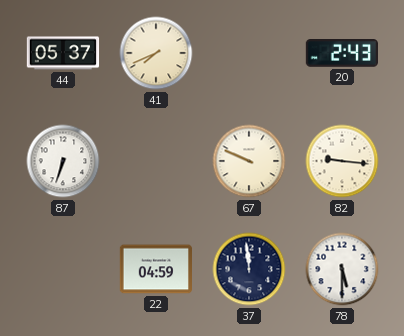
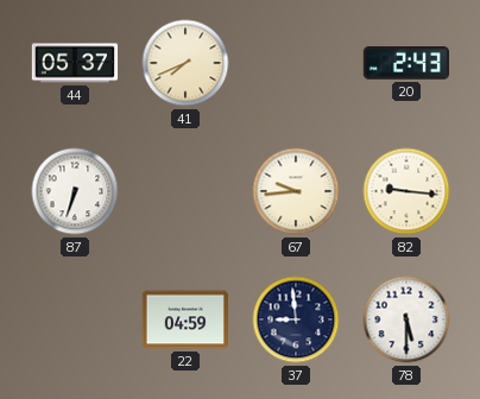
67: 9:49 -> 9:44
37: 11:59 -> 8:59
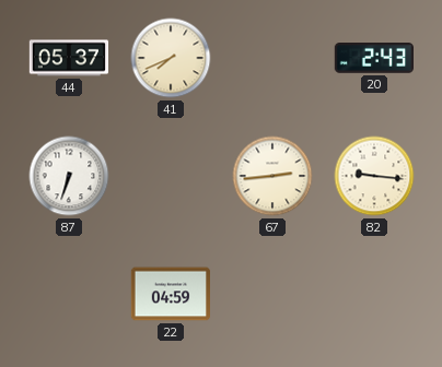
67: 9:44 -> 2:44
37: 8:59 -> none
78: 5:30 -> none
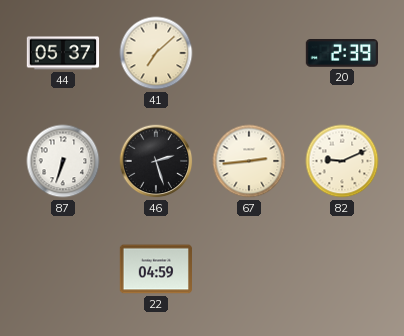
41: 7:41 -> 7:08
20: 2:43 -> 2:39
46: none -> 2:27
82: 9:16 -> 9:11
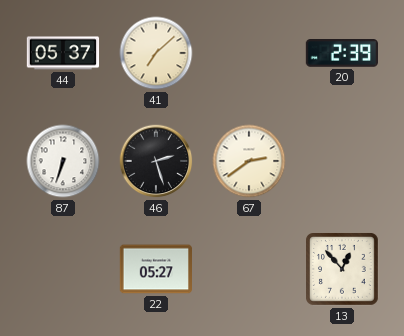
67: 2:44 -> 2:39
82: 9:11 -> none
22: 04:59 -> 05:27
13: none -> 12:53
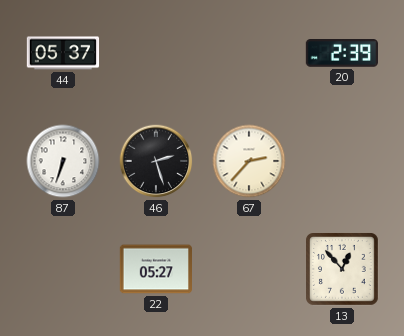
41: 7:08 -> none
67: 2:39 -> 2:37
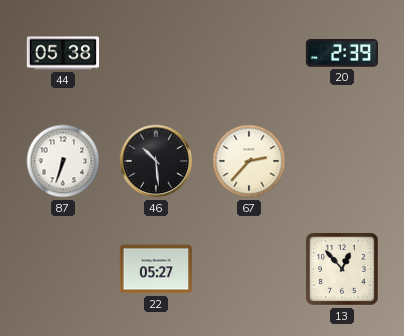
44: 05:37 -> 05:38
46: 2:27 -> 10:29
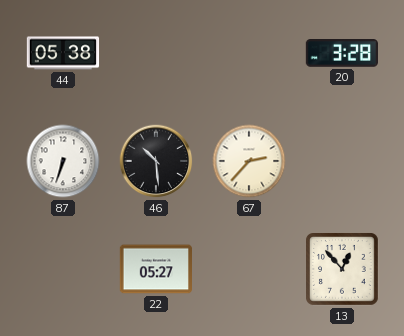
20: 2:39 -> 3:28
